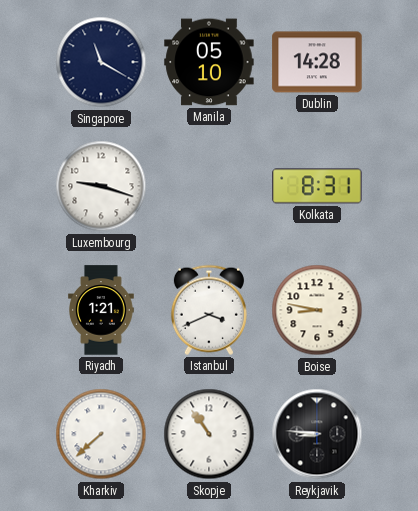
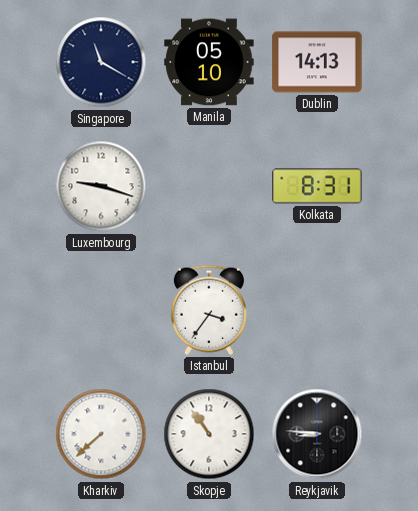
Dublin: 14:28 -> 14:13
Riyadh: 1:21 -> none
Istanbul: 3:41 -> 3:36
Boise: 8:47 -> none
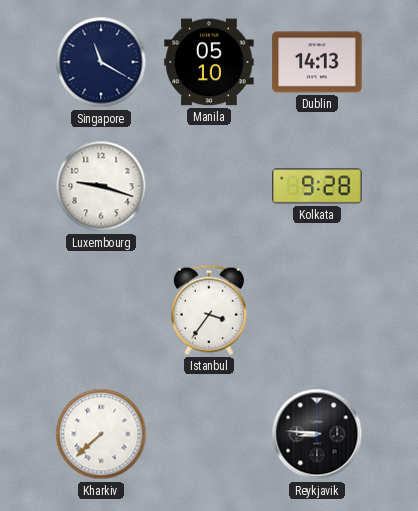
Kolkata: 8:31 -> 9:28
Skopje: 10:54 -> none
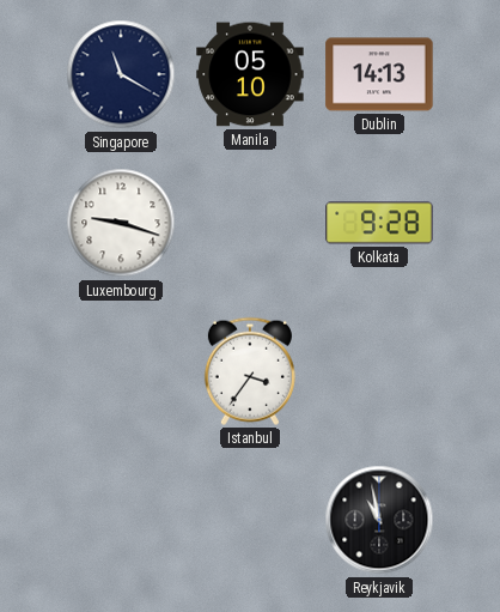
Kharkiv: 7:38 -> none
Reykjavik: 8:46 -> 10:58
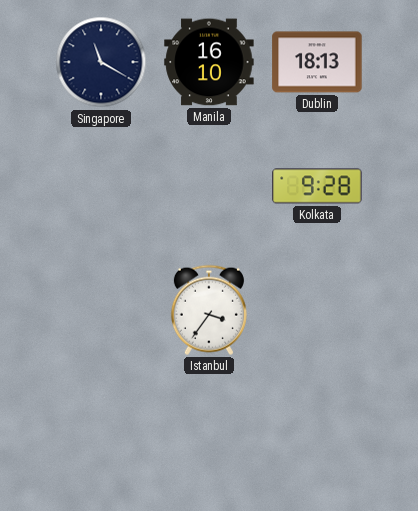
Manila: 05:10 -> 16:10
Dublin: 14:13 -> 18:13
Luxembourg: 9:18 -> none
Reykjavik: 10:58 -> none
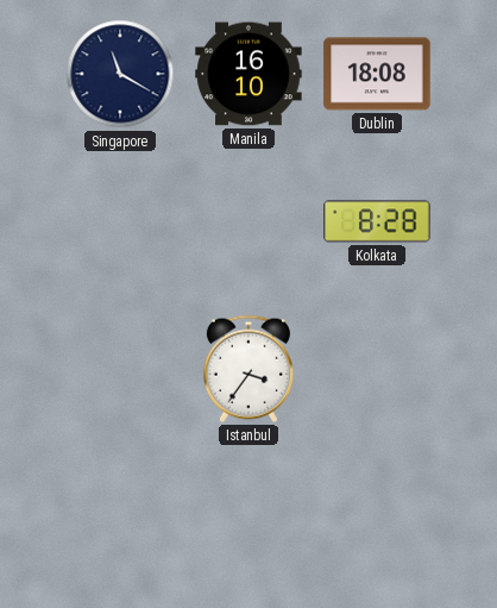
Dublin: 18:13 -> 18:08
Kolkata: 9:28 -> 8:28
